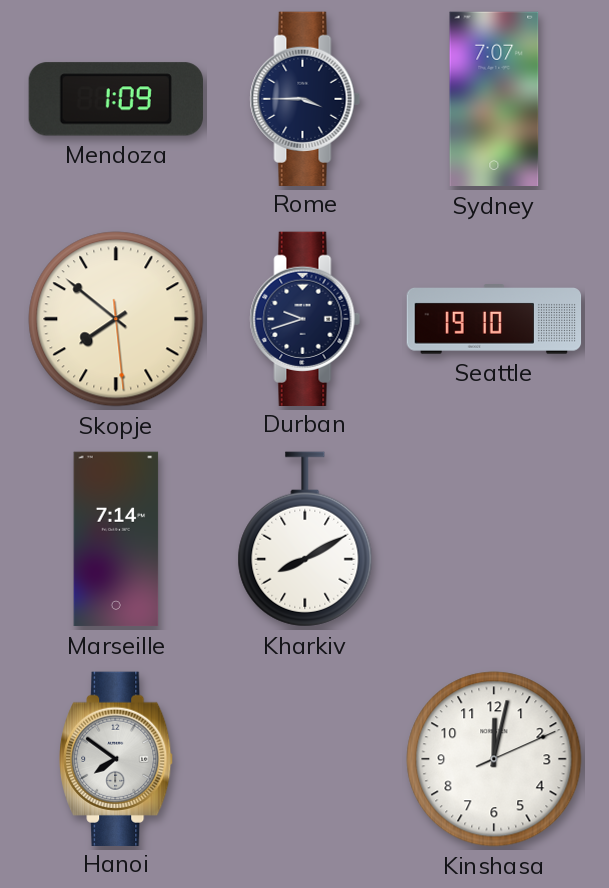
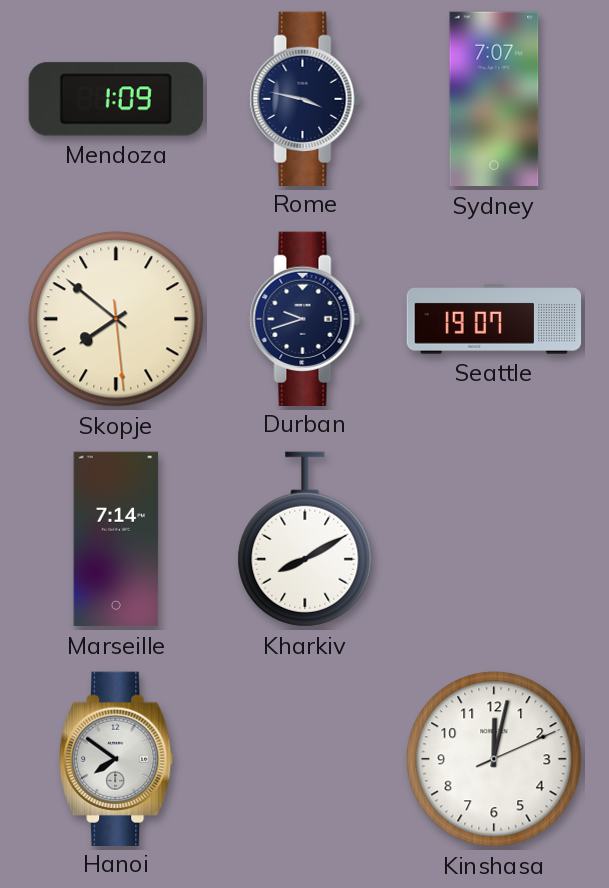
Rome: 3:45 -> 3:47
Seattle: 19:10 -> 19:07
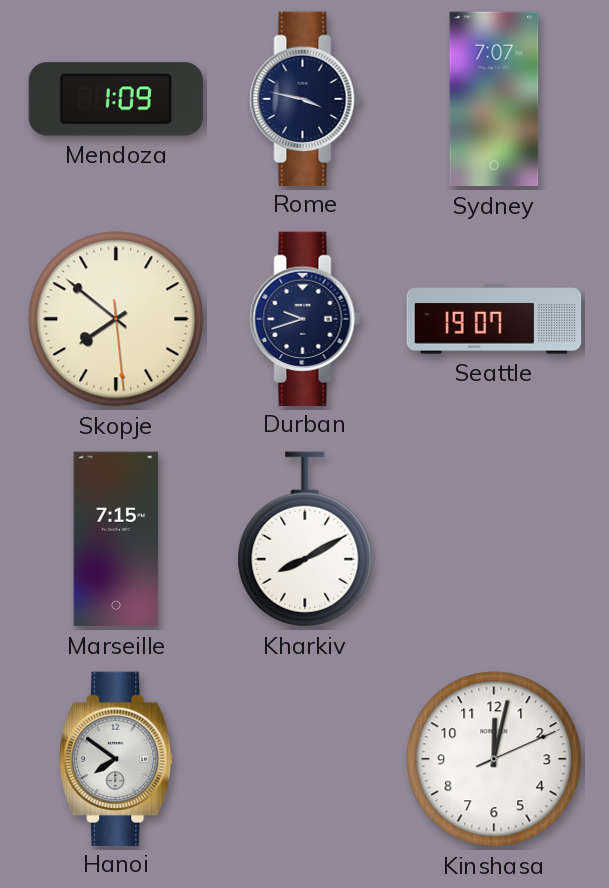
Marseille: 7:14 -> 7:15
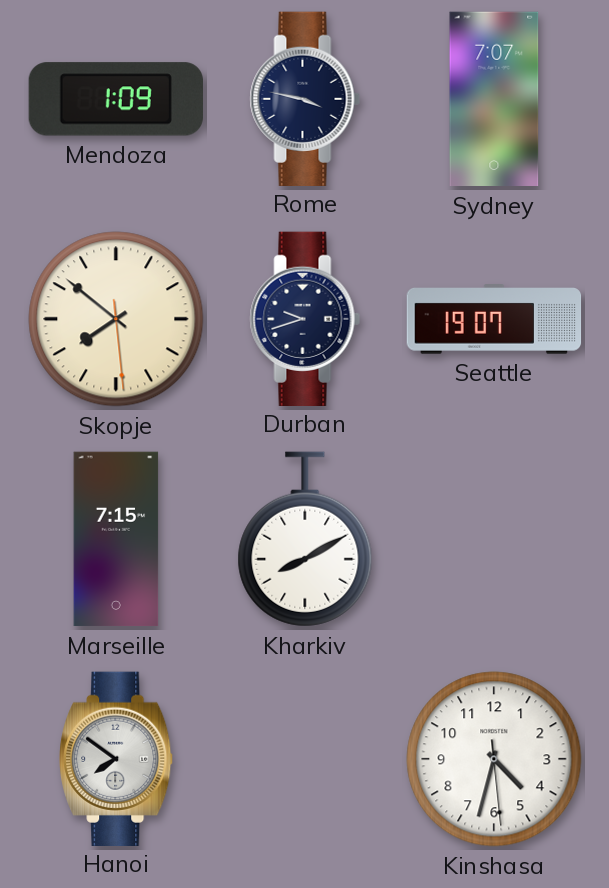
Kinshasa: 12:02 -> 4:32
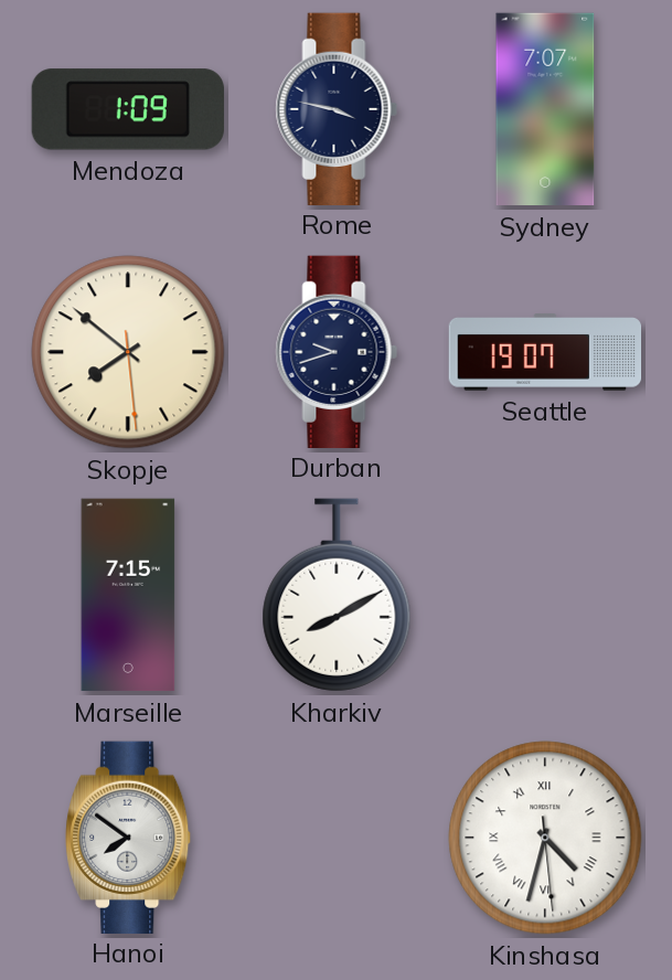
Kinshasa numerals: Arabic -> Roman
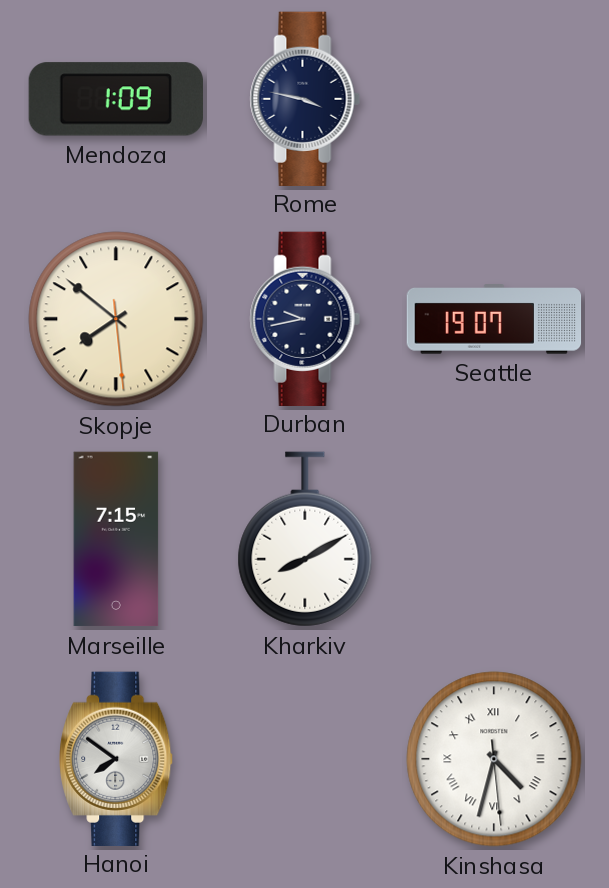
Sydney: 7:07 -> none
Durban: 9:42 -> 9:43
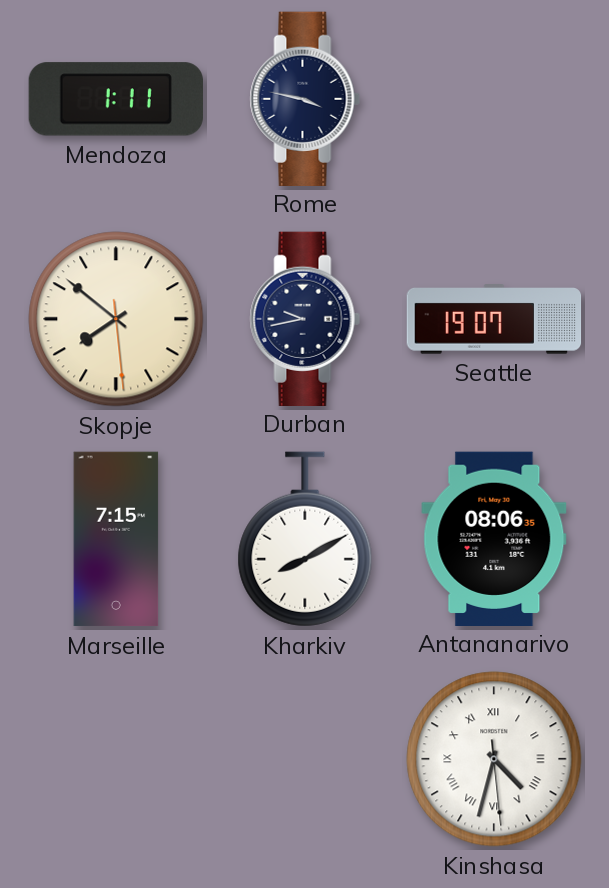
Mendoza: 1:09 -> 1:11
Antananarivo: none -> 08:06
Hanoi: 7:51 -> none
